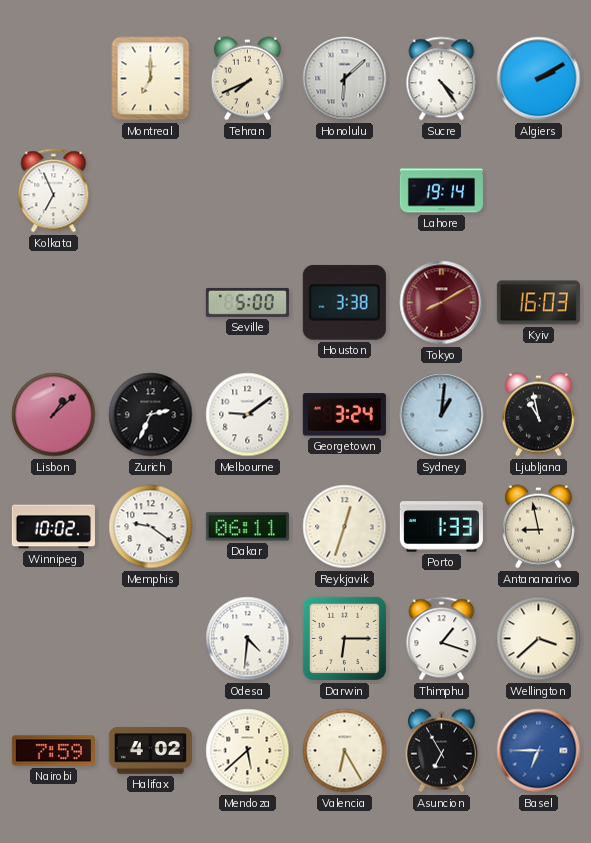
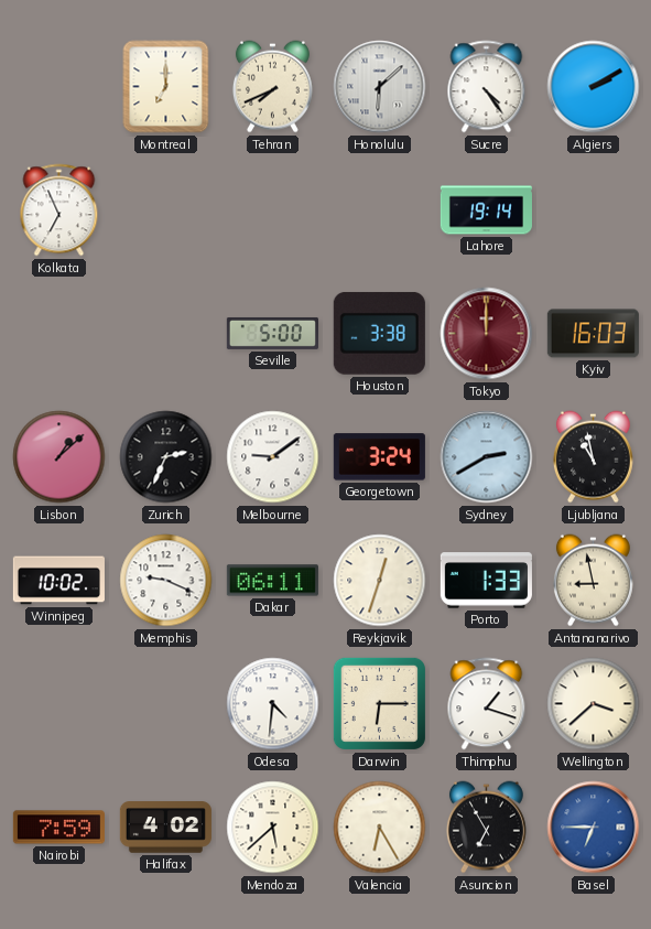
Tokyo: 8:10 -> 12:00
Sydney: 1:01 -> 2:40
Memphis: 9:21 -> 9:19
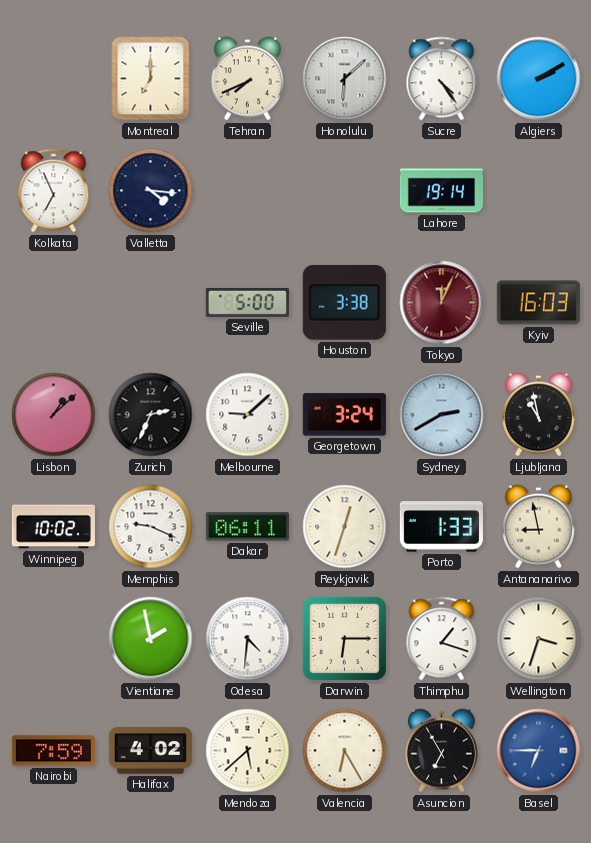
Valletta: none -> 4:16
Tokyo: 12:00 -> 12:04
Melbourne: 9:09 -> 9:08
Vientiane: none -> 1:58
Wellington: 3:38 -> 3:33
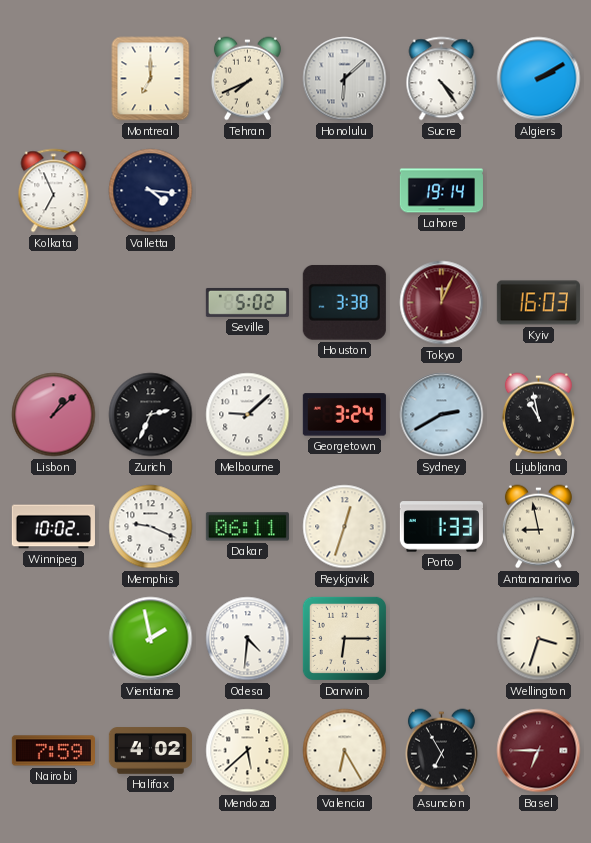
Seville: 5:00 -> 5:02
Thimphu: 1:18 -> none
Basel dial: blue -> burgundy
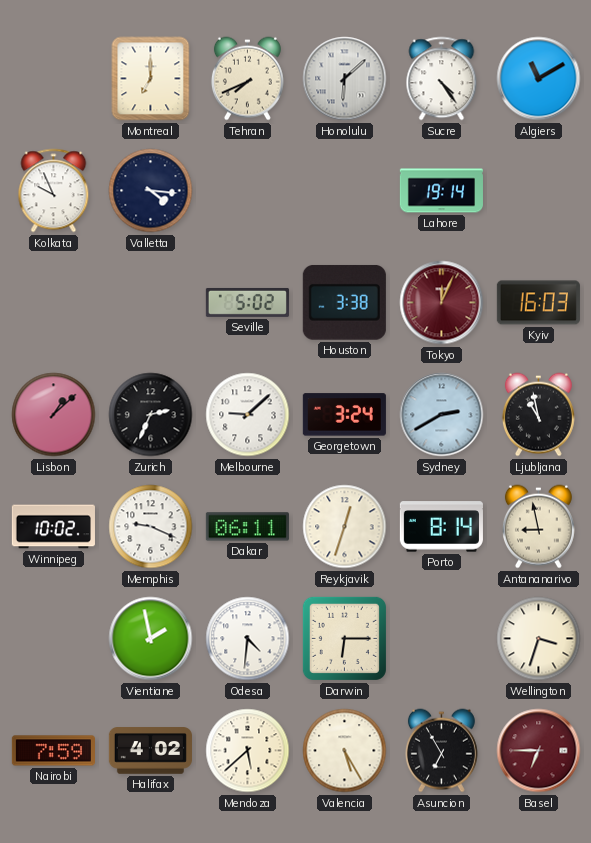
Algiers: 2:10 -> 11:10
Kolkata: 6:56 -> 9:56
Porto: 1:33 -> 8:14
Valencia: 6:25 -> 5:25
